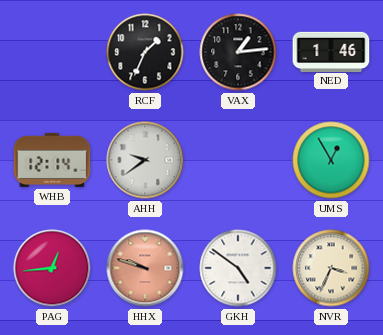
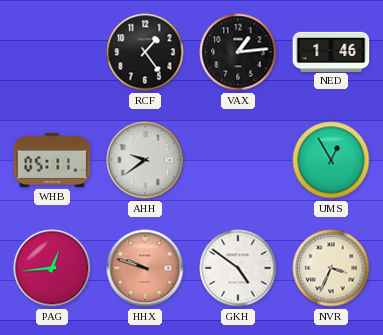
RCF: 1:34 -> 1:24
WHB: 12:14 -> 05:11
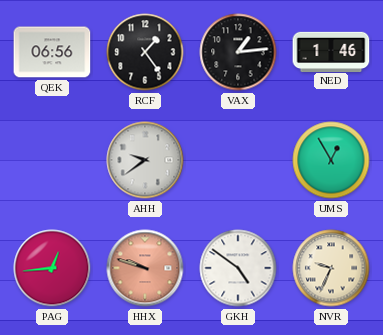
QEK: none -> 06:56
WHB: 05:11 -> none
NVR: 3:34 -> 9:34
